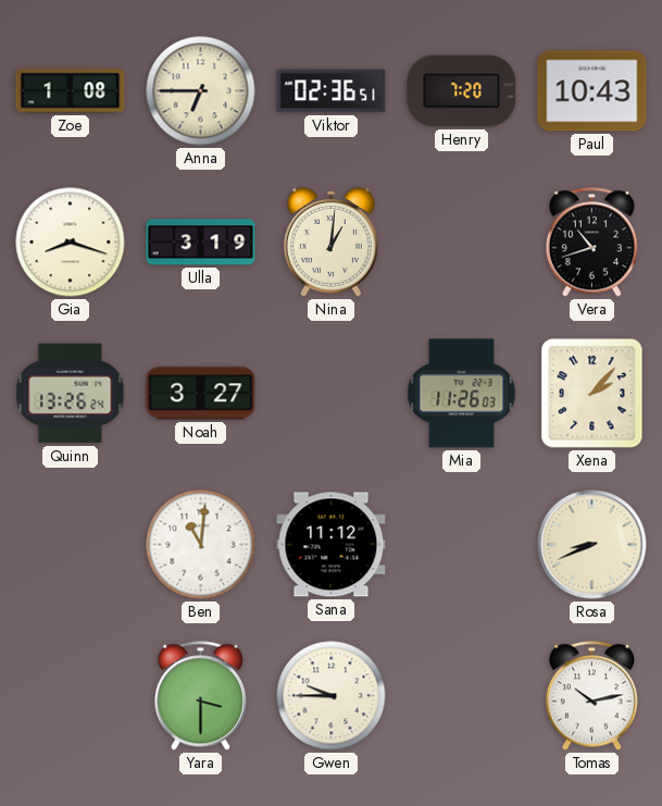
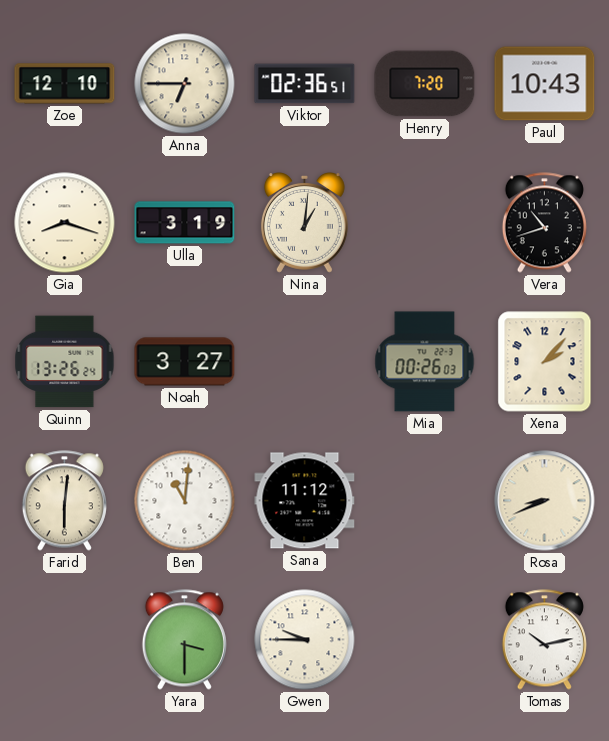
Zoe: 1:08 -> 12:10
Mia: 11:26 -> 00:26
Farid: none -> 6:01
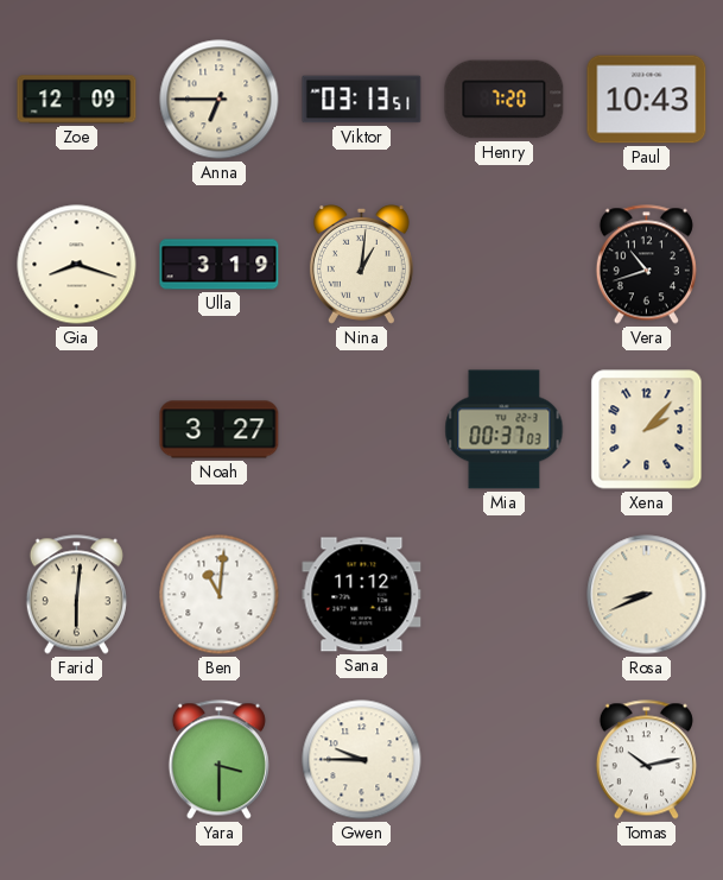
Zoe: 12:10 -> 12:09
Viktor: 02:36 -> 03:13
Quinn: 13:26 -> none
Mia: 00:26 -> 00:37
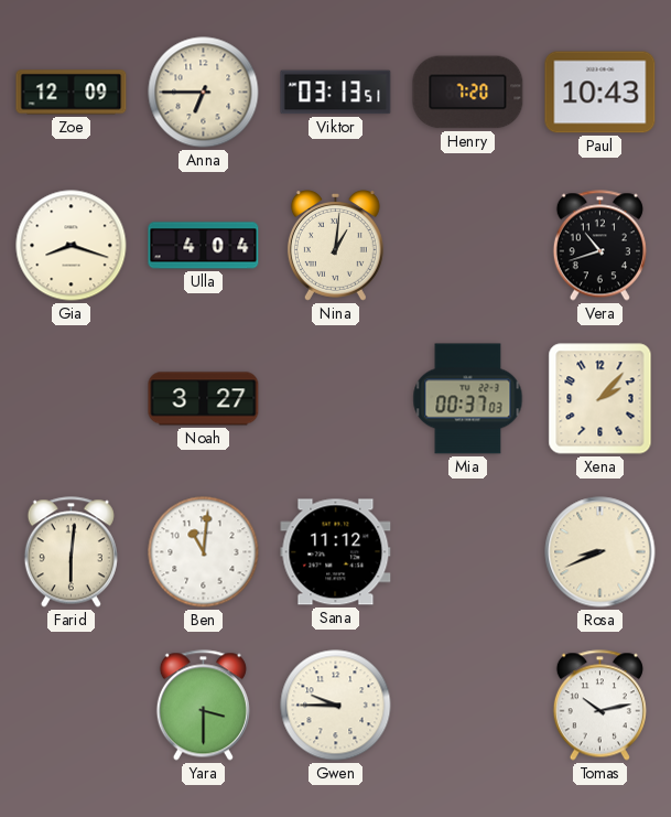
Ulla: 3:19 -> 4:04
